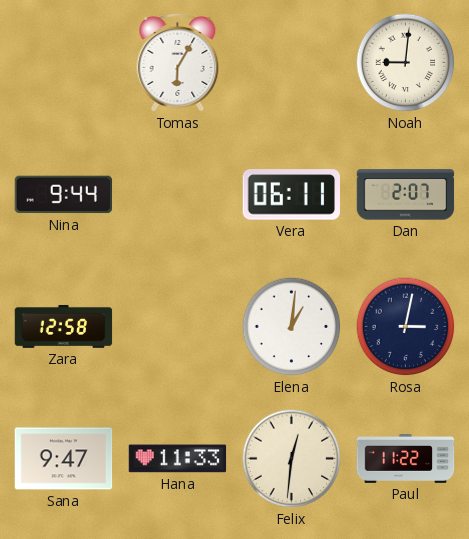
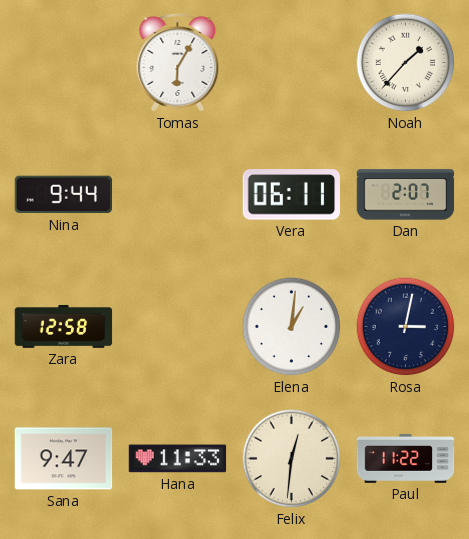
Noah: 9:01 -> 1:37
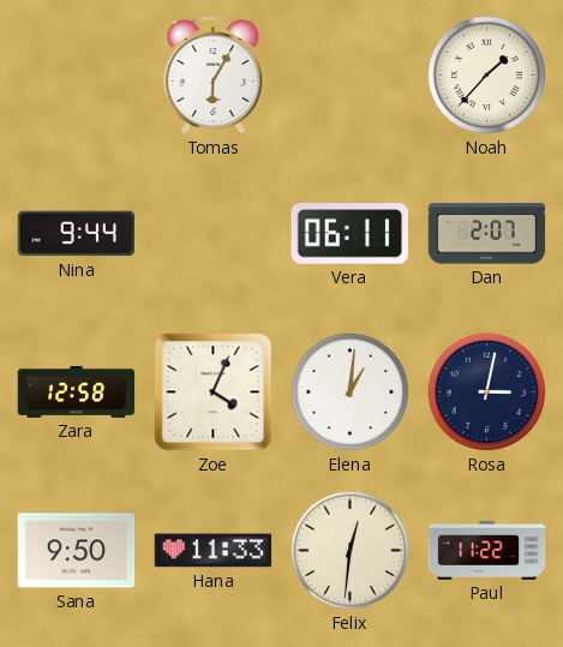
Zoe: none -> 4:04
Sana: 9:47 -> 9:50
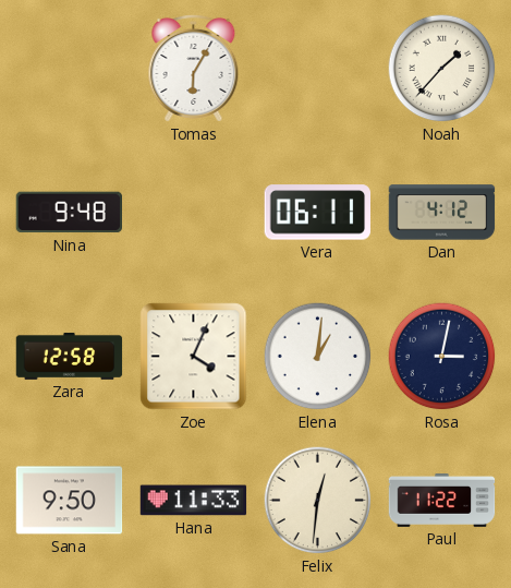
Nina: 9:44 -> 9:48
Dan: 2:07 -> 4:12
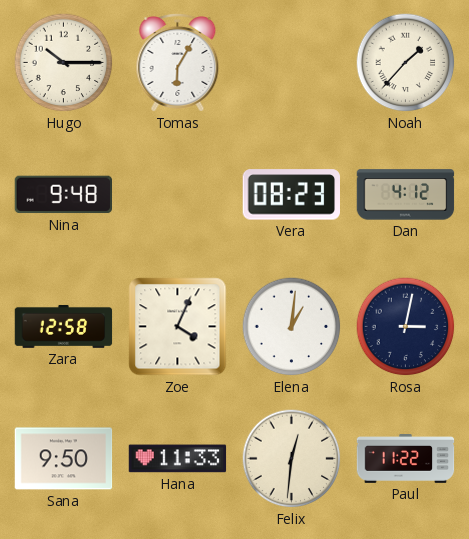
Hugo: none -> 10:15
Vera: 06:11 -> 08:23
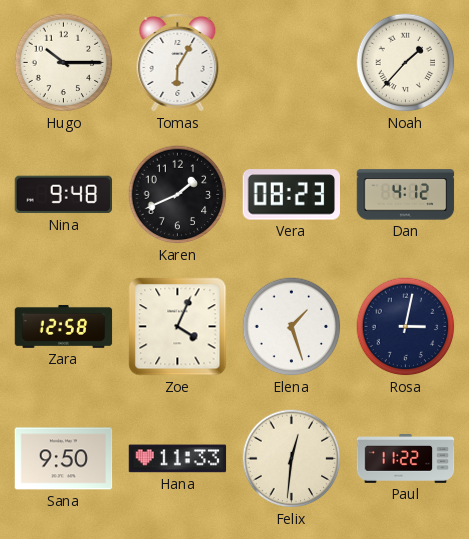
Karen: none -> 1:41
Elena: 1:01 -> 1:27
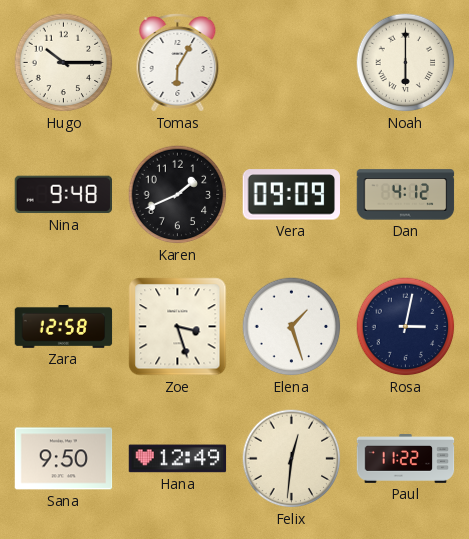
Noah: 1:37 -> 6:00
Vera: 08:23 -> 09:09
Zoe: 4:04 -> 3:27
Hana: 11:33 -> 12:49
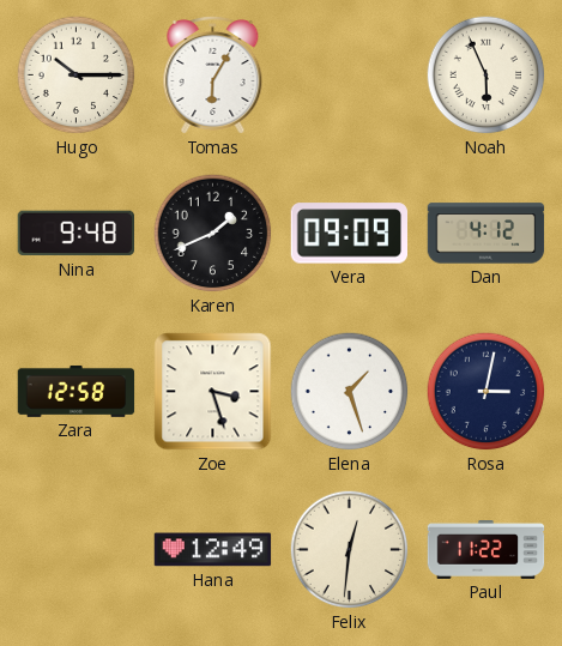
Noah: 6:00 -> 5:56
Sana: 9:50 -> none
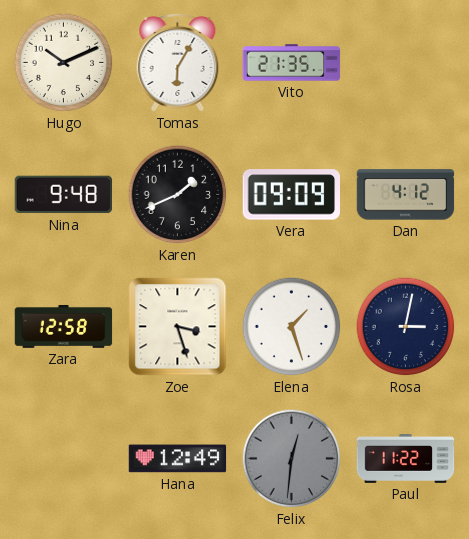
Hugo: 10:15 -> 10:11
Vito: none -> 21:35
Noah: 5:56 -> none
Felix dial: cream -> grey
